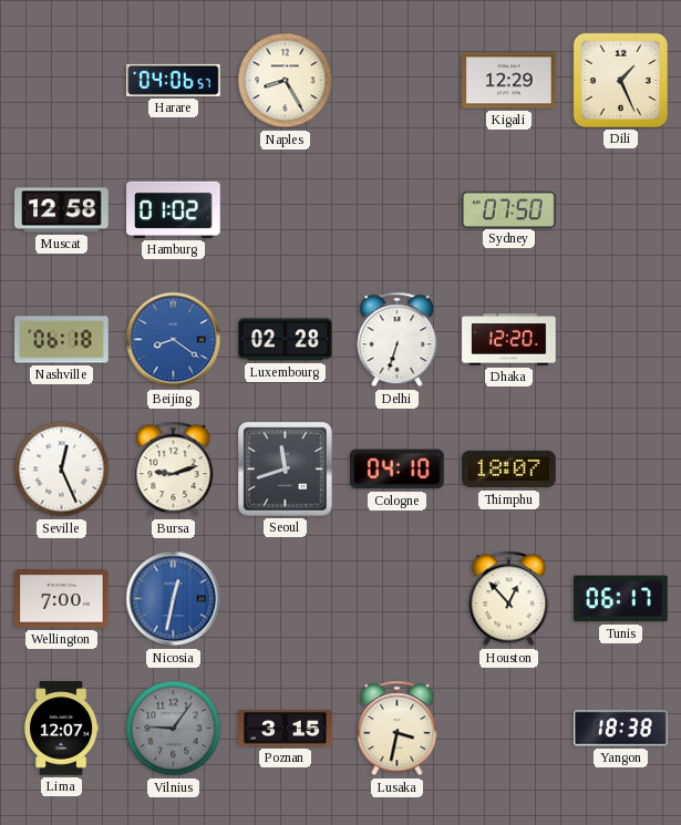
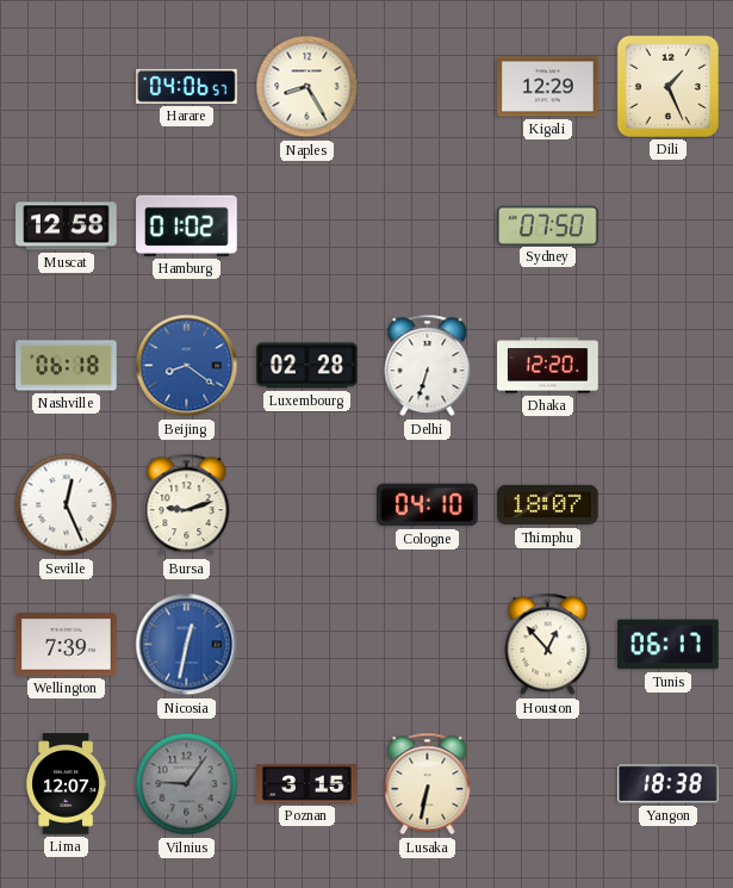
Seoul: 11:42 -> none
Wellington: 7:00 -> 7:39
Lusaka: 3:32 -> 6:32
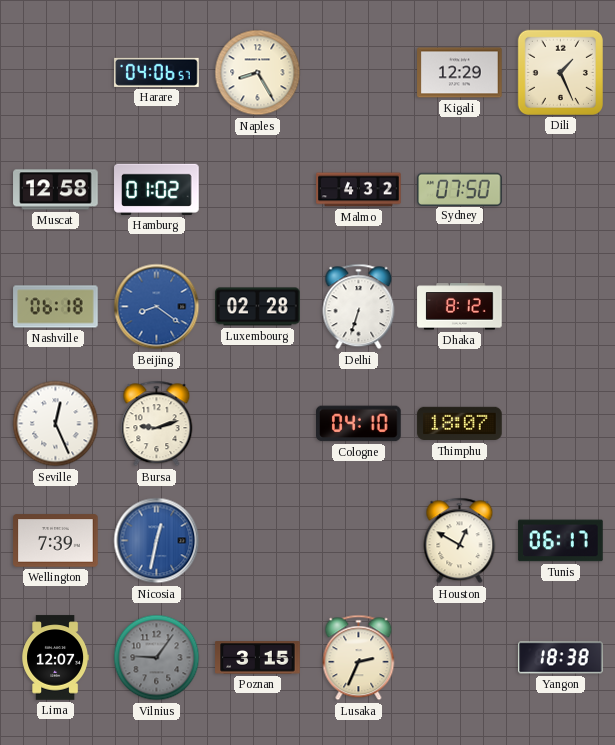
Malmo: none -> 4:32
Dhaka: 12:20 -> 8:12
Houston: 12:53 -> 12:50
Lusaka: 6:32 -> 2:34
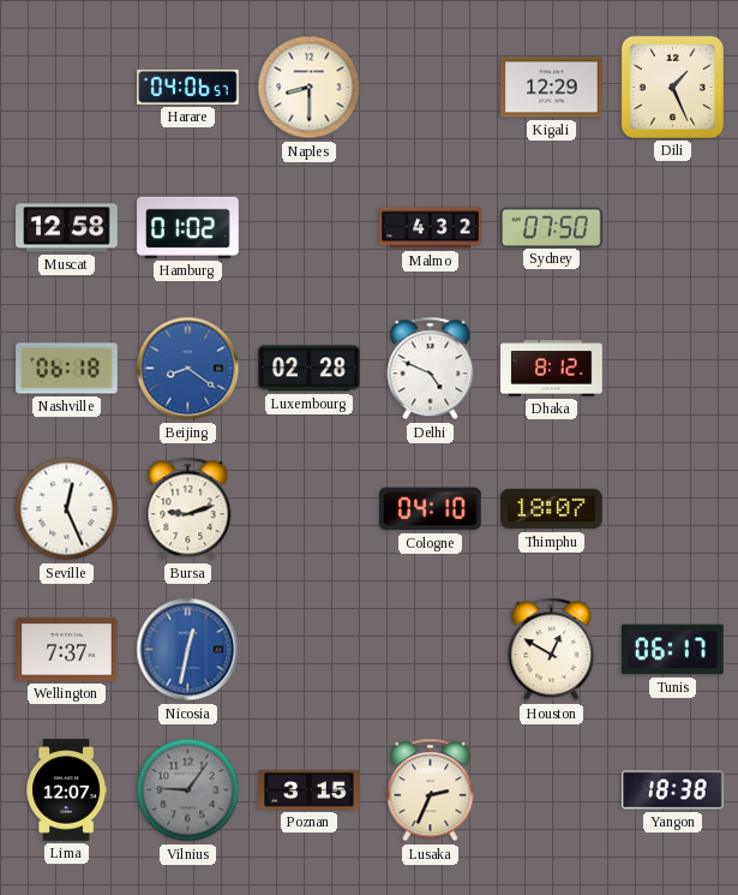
Naples: 8:25 -> 8:30
Delhi: 6:33 -> 4:49
Wellington: 7:39 -> 7:37
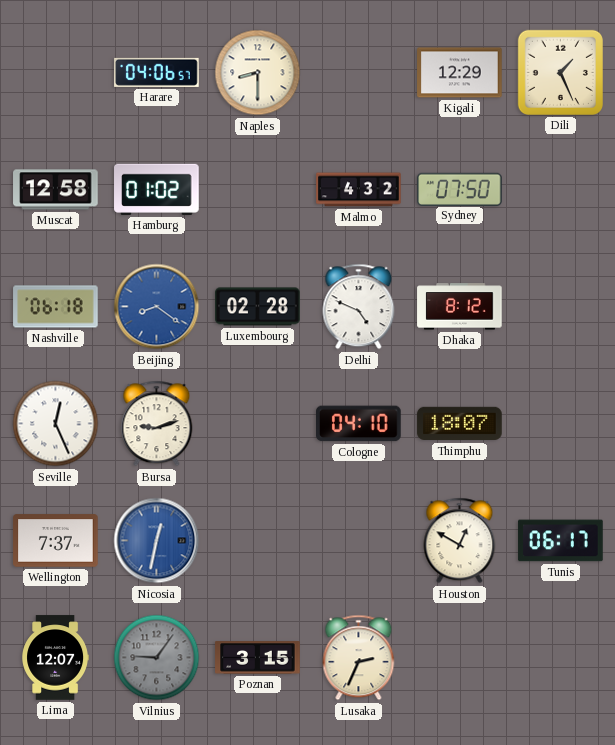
Yangon: 18:38 -> none
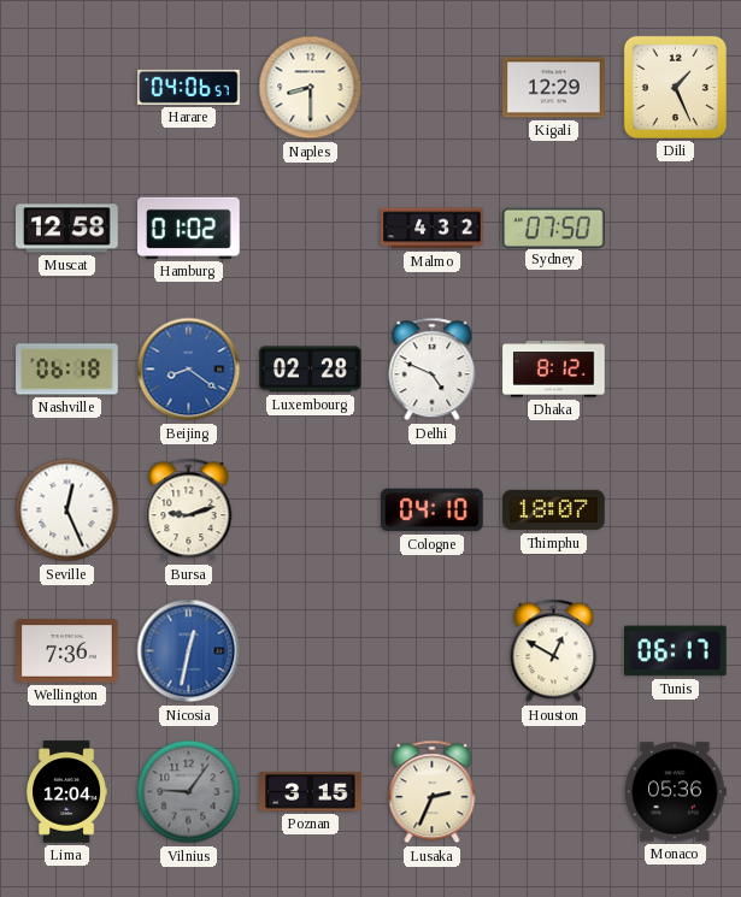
Wellington: 7:37 -> 7:36
Lima: 12:07 -> 12:04
Monaco: none -> 05:36
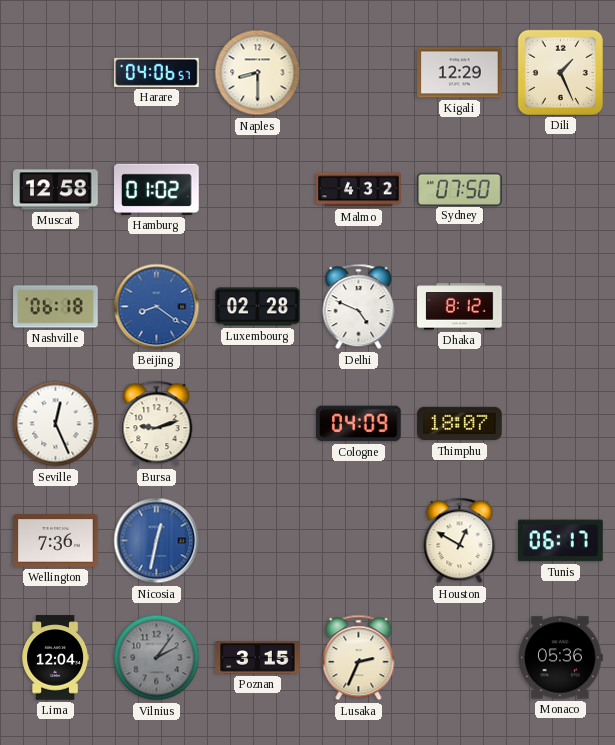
Cologne: 04:10 -> 04:09
Vilnius: 9:06 -> 2:06
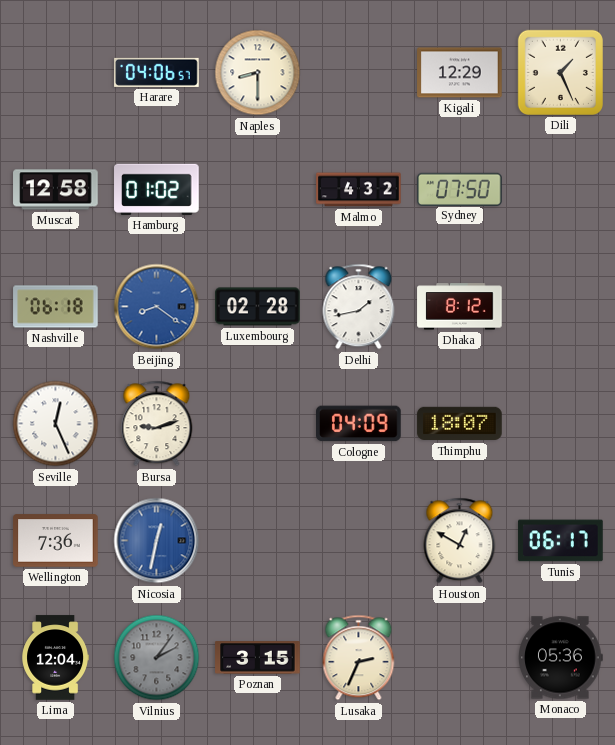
Delhi: 4:49 -> 1:43
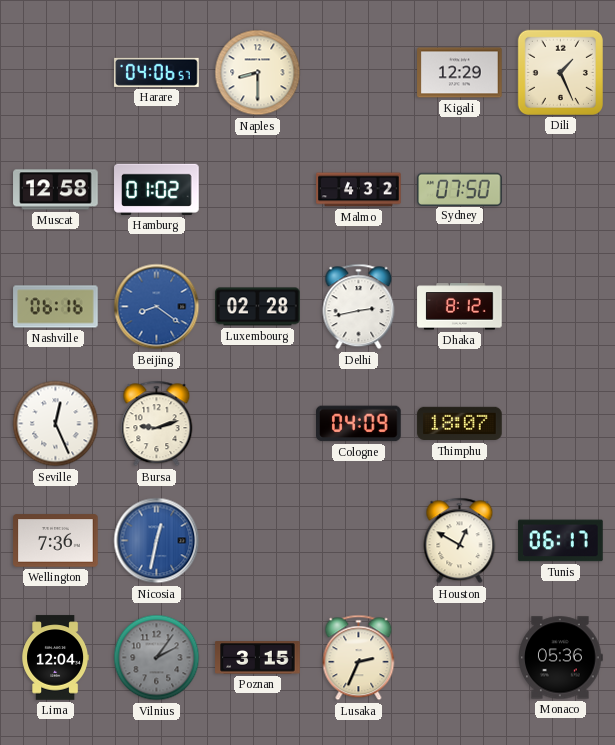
Nashville: 06:18 -> 06:16
Delhi: 1:43 -> 2:43
